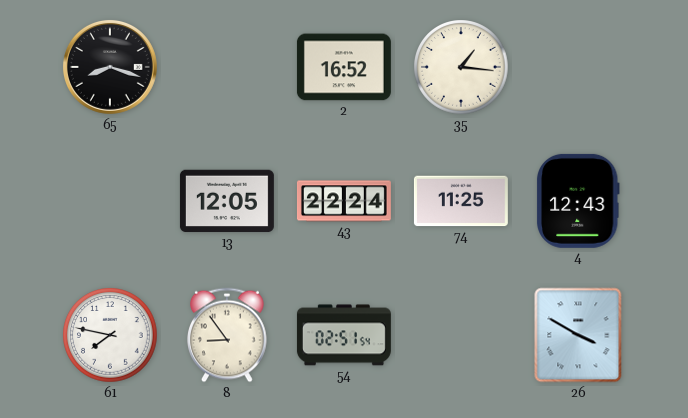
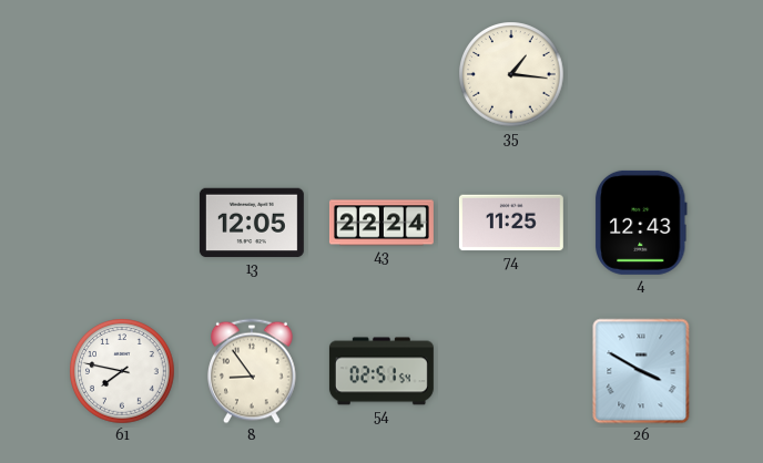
65: 8:18 -> none
2: 16:52 -> none
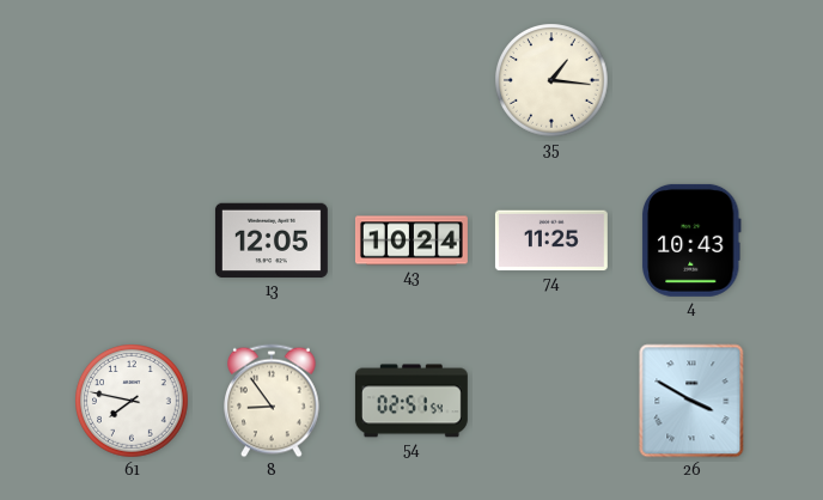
43: 22:24 -> 10:24
4: 12:43 -> 10:43
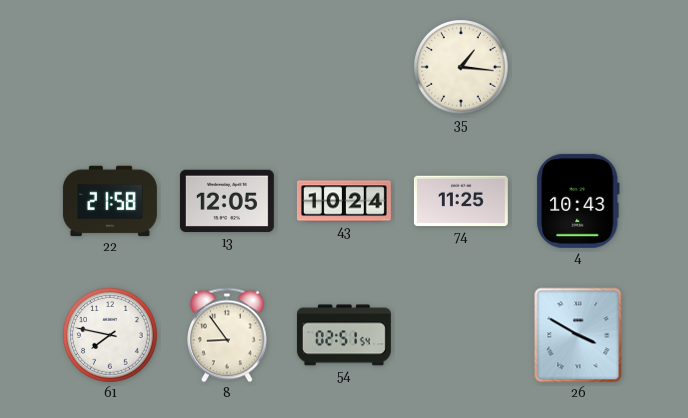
22: none -> 21:58
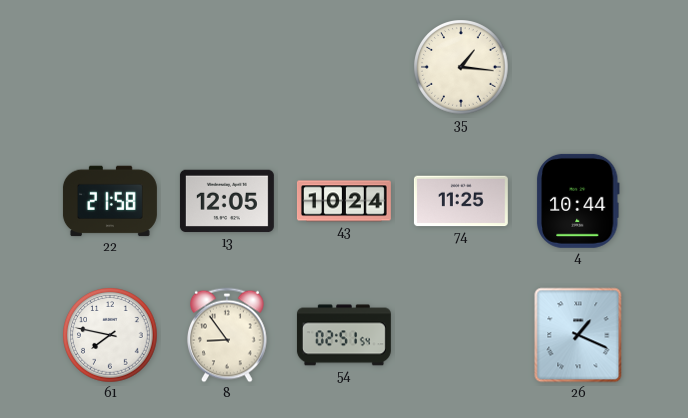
4: 10:43 -> 10:44
26: 3:50 -> 1:19
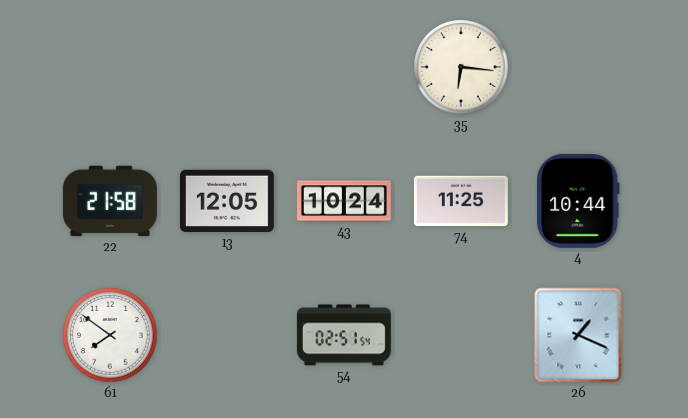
35: 1:16 -> 6:16
61: 7:47 -> 7:51
8: 8:54 -> none
